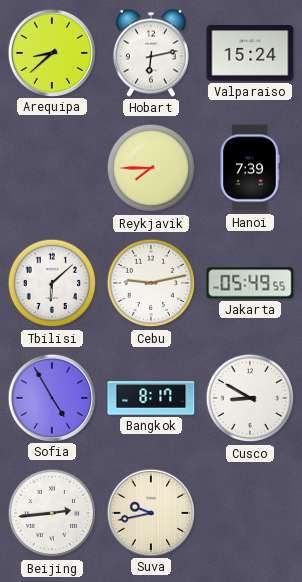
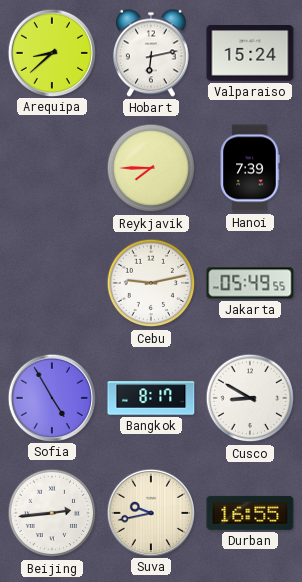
Tbilisi: 6:08 -> none
Durban: none -> 16:55
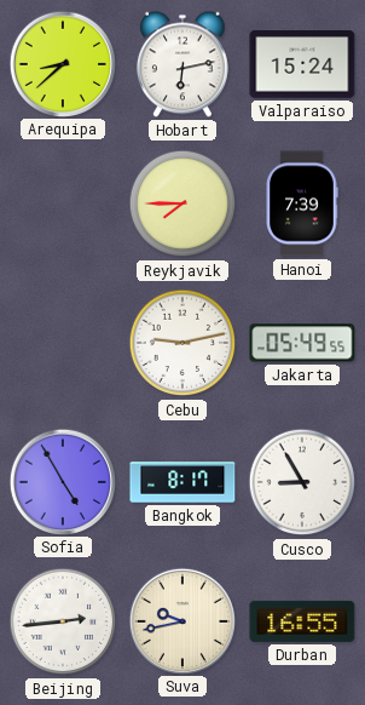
Cusco: 8:50 -> 8:55
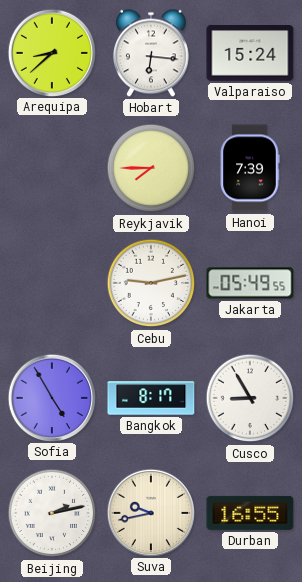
Hobart: 6:13 -> 6:16
Beijing: 2:44 -> 2:13
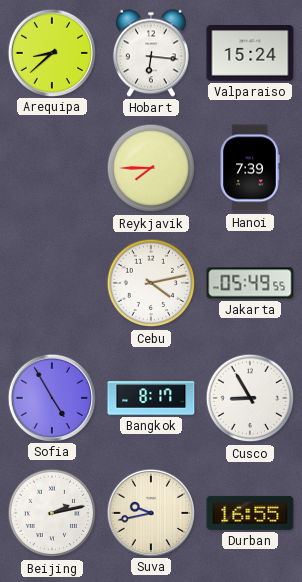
Cebu: 9:13 -> 4:13
